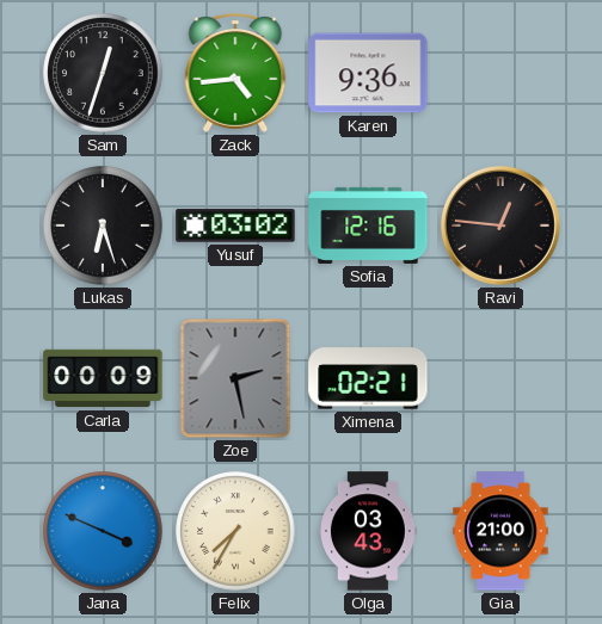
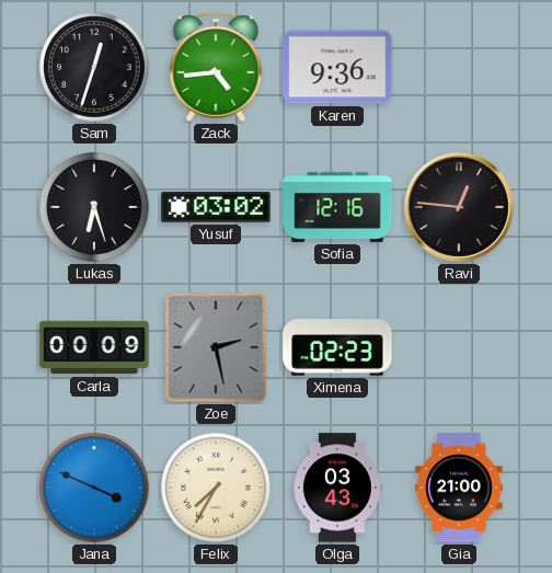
Ximena: 02:21 -> 02:23
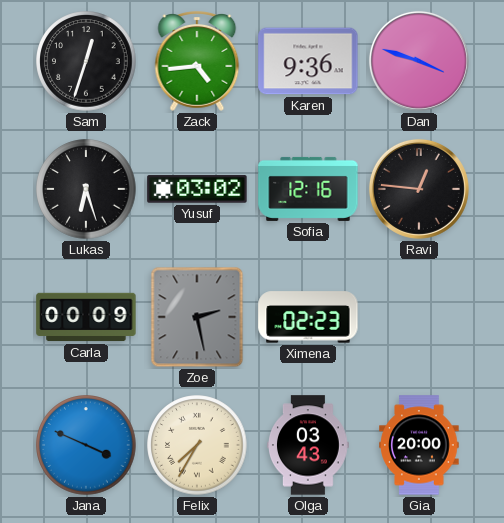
Dan: none -> 3:48
Gia: 21:00 -> 20:00
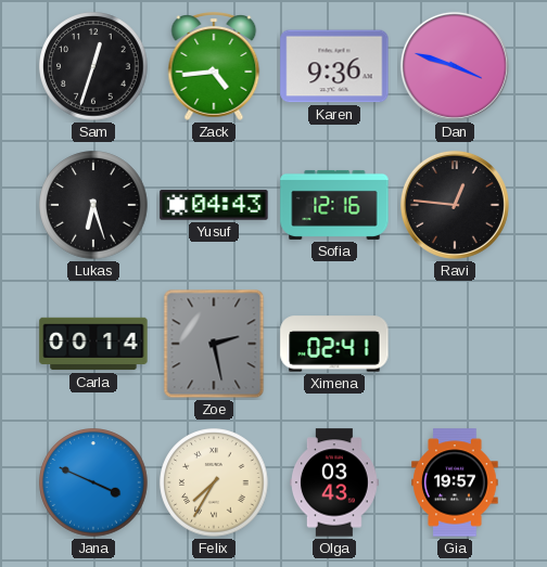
Yusuf: 03:02 -> 04:43
Carla: 00:09 -> 00:14
Ximena: 02:23 -> 02:41
Gia: 20:00 -> 19:57
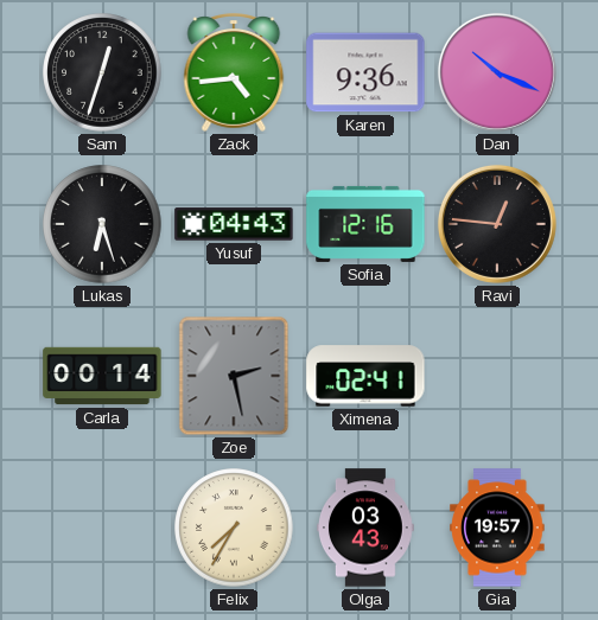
Dan: 3:48 -> 10:19
Jana: 3:49 -> none
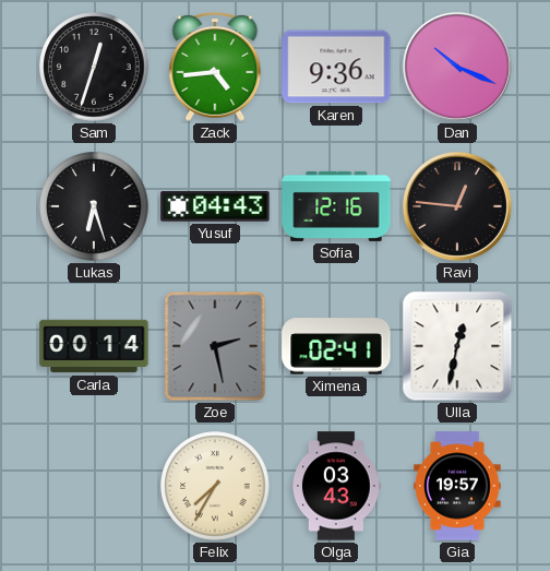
Ulla: none -> 12:32
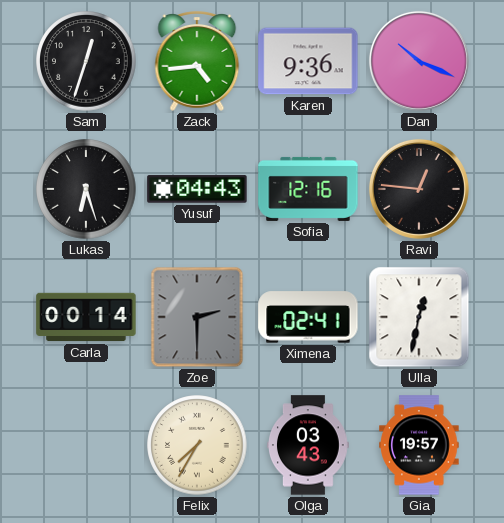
Zoe: 2:28 -> 2:30
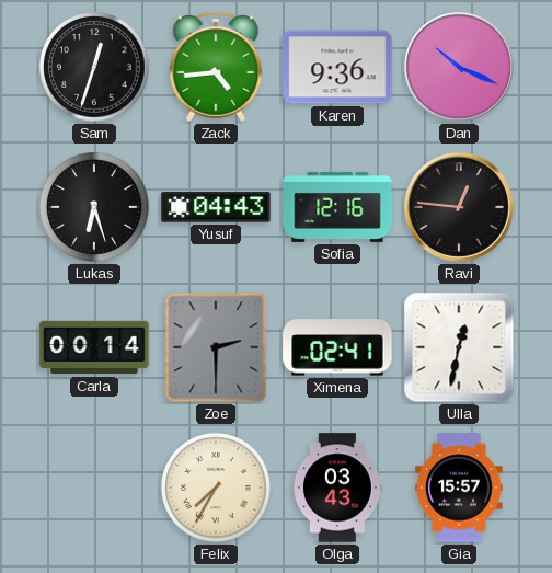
Gia: 19:57 -> 15:57
